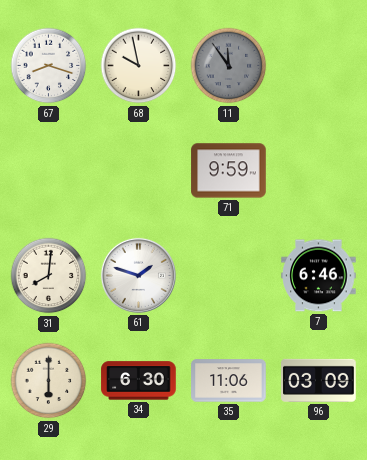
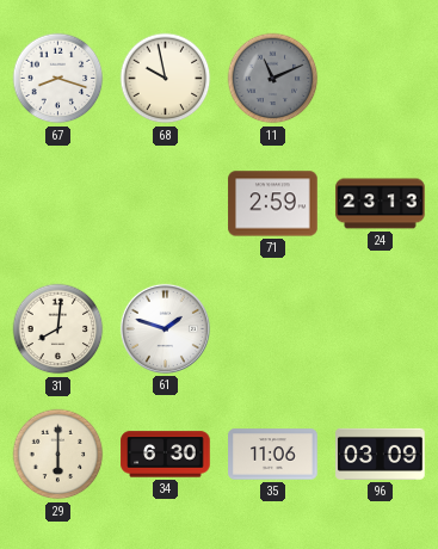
11: 11:54 -> 11:11
71: 9:59 -> 2:59
24: none -> 23:13
7: 6:46 -> none
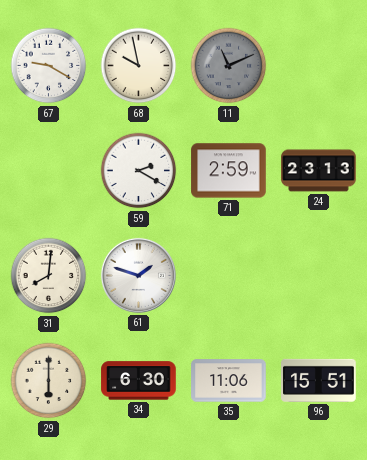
67: 8:18 -> 9:20
59: none -> 2:20
96: 03:09 -> 15:51
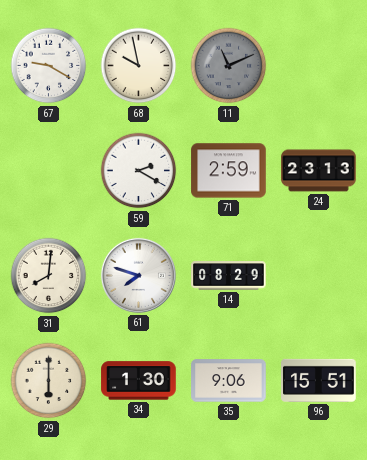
61: 1:48 -> 7:48
14: none -> 08:29
34: 6:30 -> 1:30
35: 11:06 -> 9:06
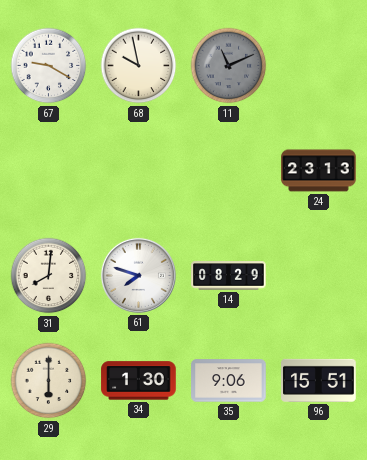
59: 2:20 -> none
71: 2:59 -> none
